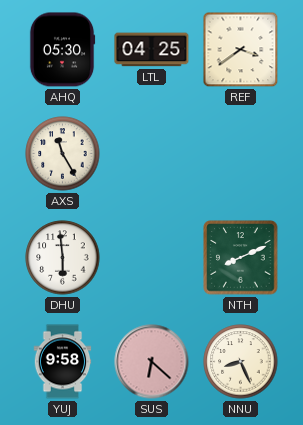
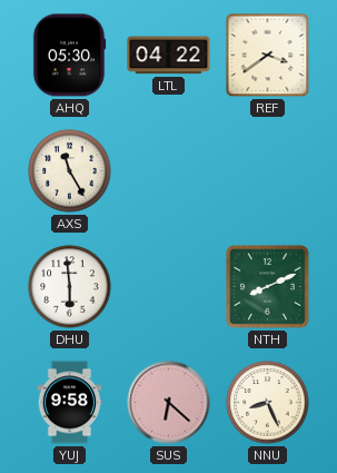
LTL: 04:25 -> 04:22
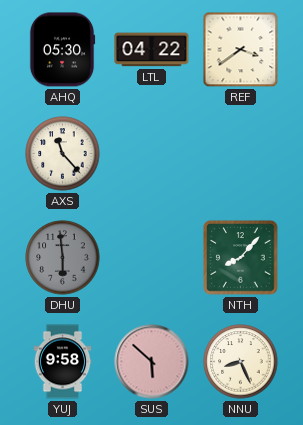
AXS: 11:25 -> 11:23
DHU dial: white -> grey
NTH: 8:11 -> 8:07
SUS: 6:22 -> 5:52
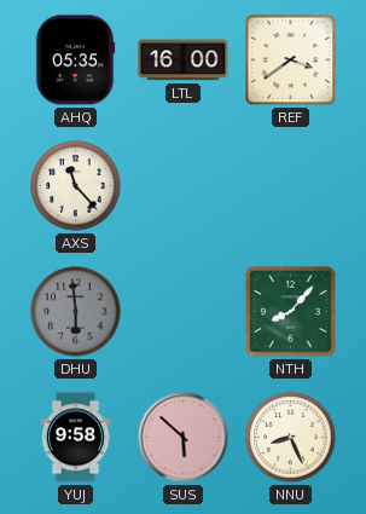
AHQ: 05:30 -> 05:35
LTL: 04:22 -> 16:00
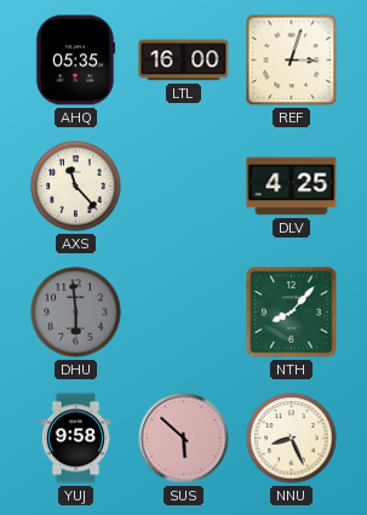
REF: 3:39 -> 3:03
DLV: none -> 4:25
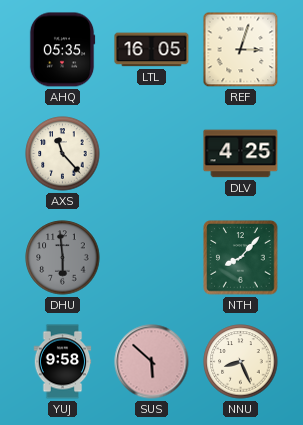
LTL: 16:00 -> 16:05
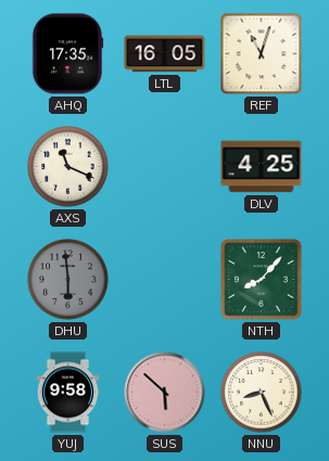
AHQ: 05:35 -> 17:35
REF: 3:03 -> 11:03
AXS: 11:23 -> 11:19
